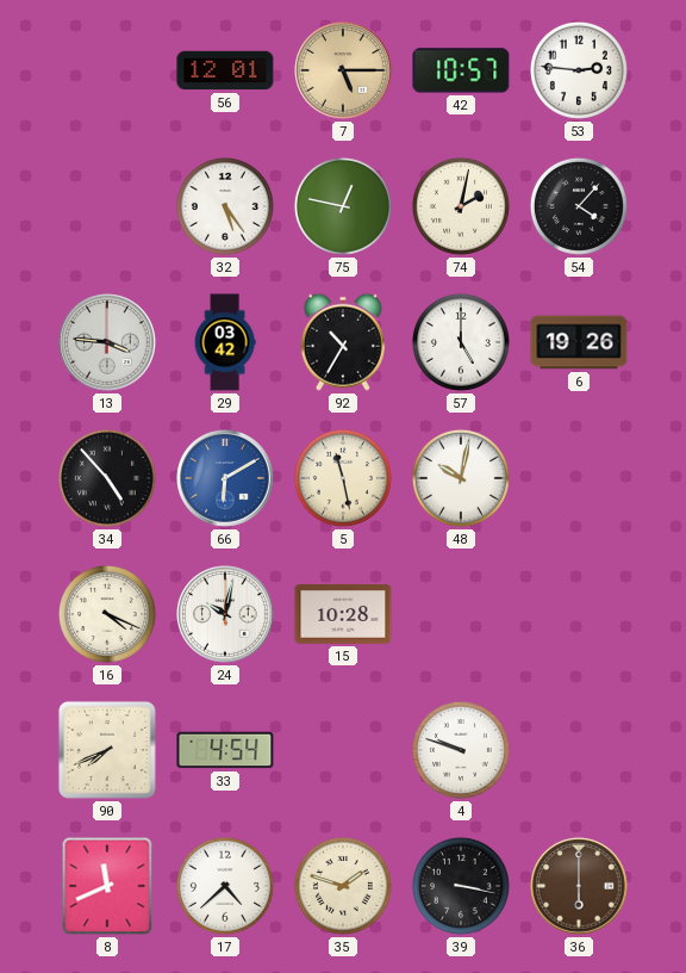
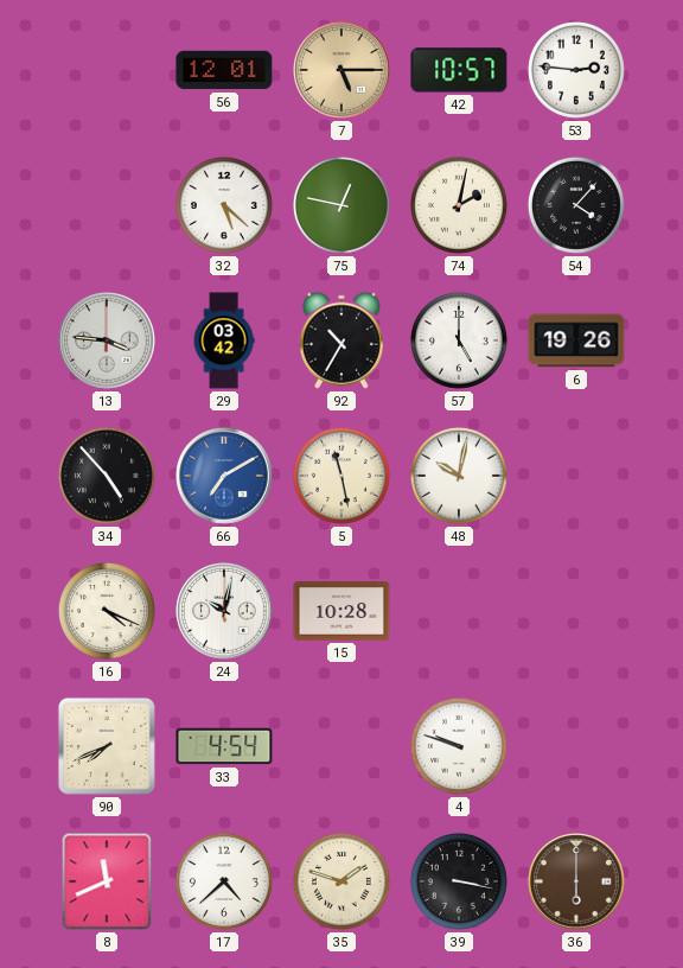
32: 5:24 -> 5:22
66: 6:10 -> 7:10
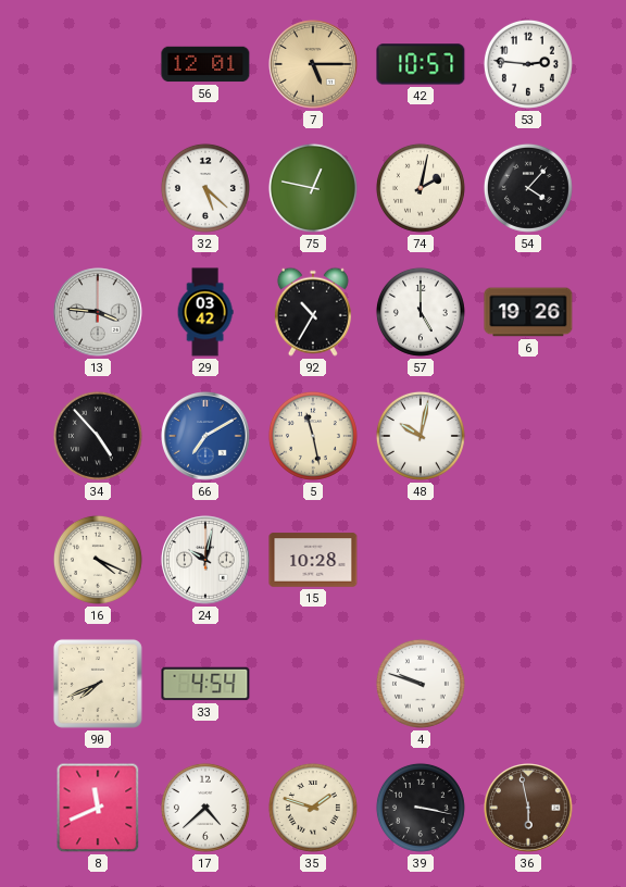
36: 6:00 -> 5:58
